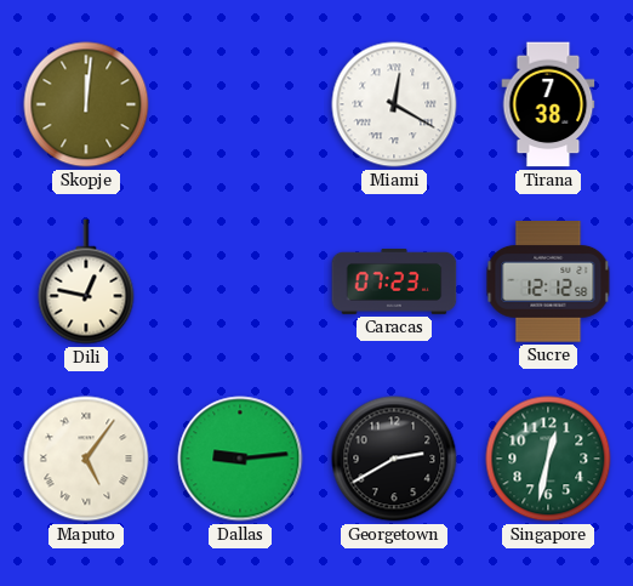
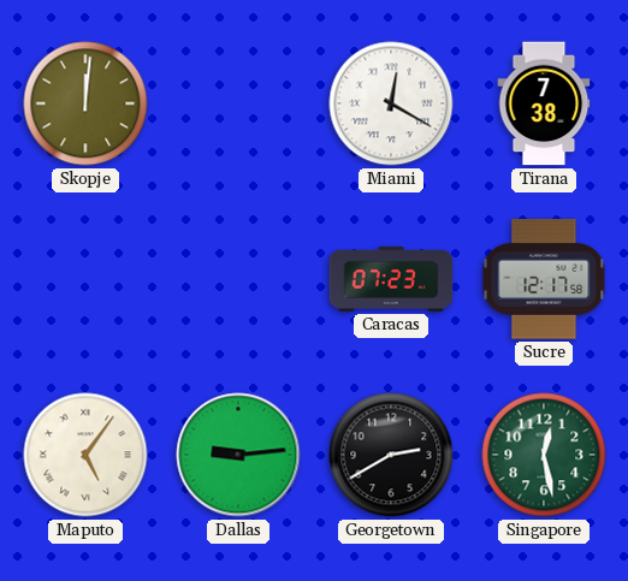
Dili: 12:47 -> none
Sucre: 12:12 -> 12:17
Singapore: 12:32 -> 12:28
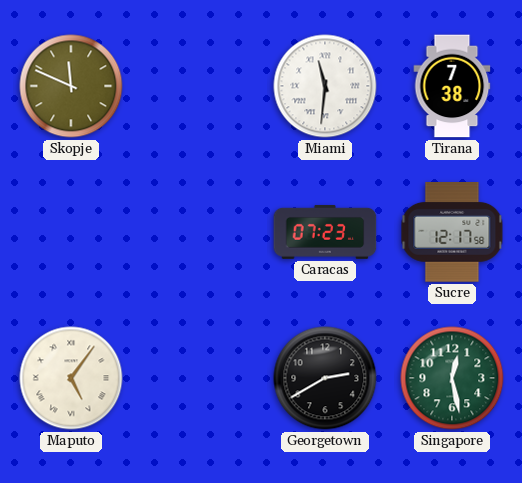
Skopje: 12:01 -> 11:49
Miami: 12:20 -> 11:31
Dallas: 9:14 -> none
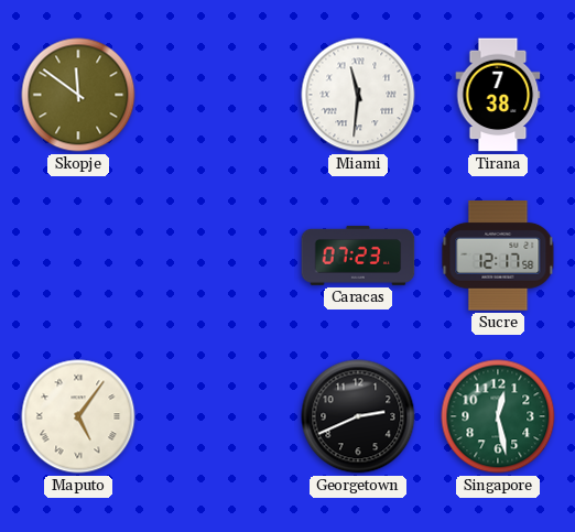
Skopje: 11:49 -> 11:51
Georgetown: 2:40 -> 2:41
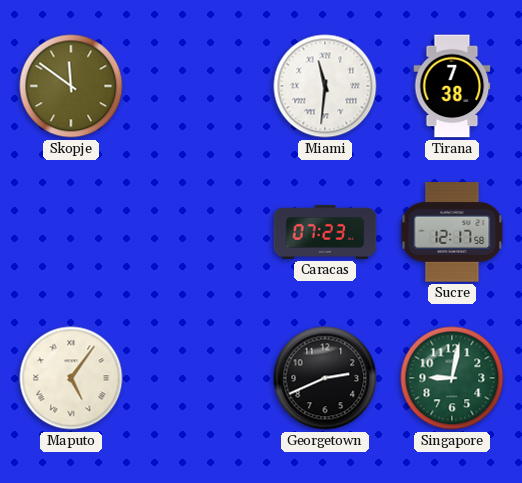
Singapore: 12:28 -> 9:02
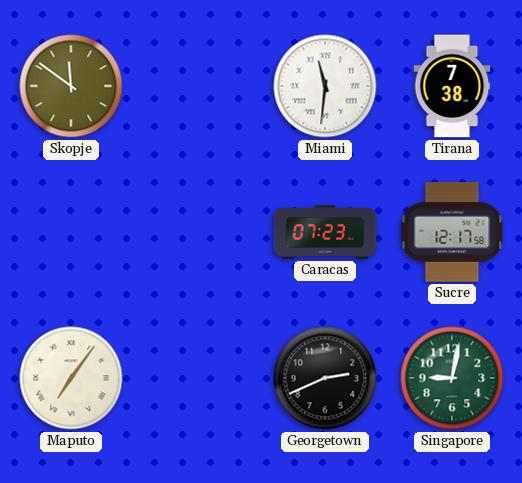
Maputo: 5:06 -> 7:06
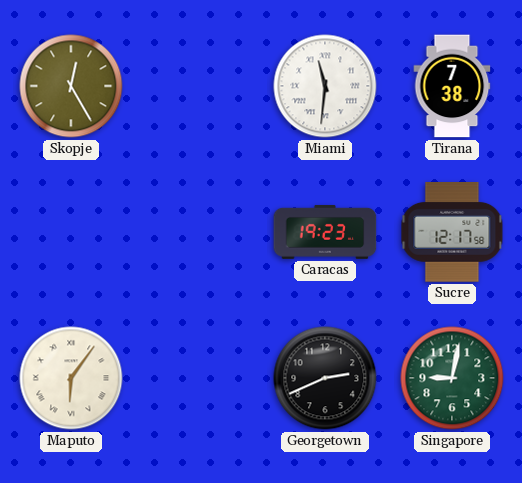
Skopje: 11:51 -> 12:25
Caracas: 07:23 -> 19:23
Maputo: 7:06 -> 6:06
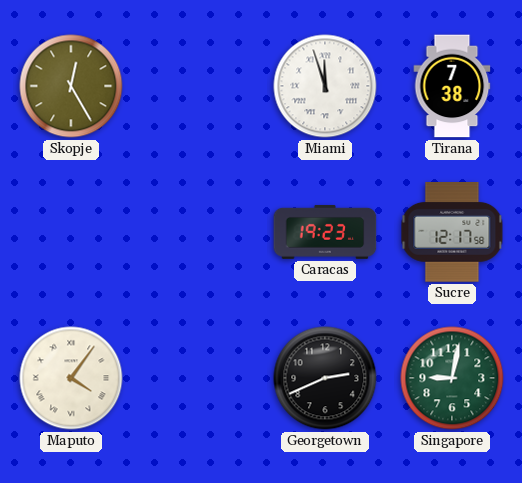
Miami: 11:31 -> 11:57
Maputo: 6:06 -> 4:06
